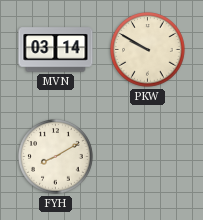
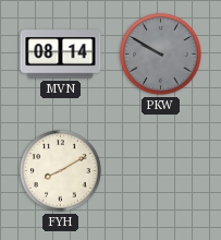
MVN: 03:14 -> 08:14
PKW dial: cream -> grey
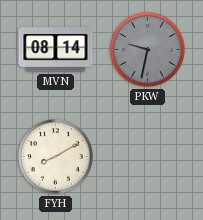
PKW: 9:50 -> 9:32
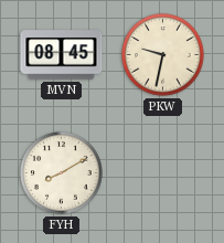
MVN: 08:14 -> 08:45
PKW dial: grey -> cream
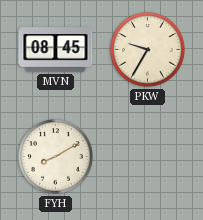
PKW: 9:32 -> 9:35
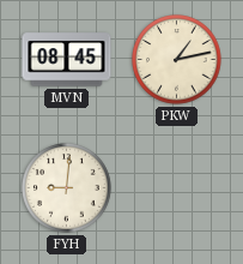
PKW: 9:35 -> 1:13
FYH: 8:10 -> 9:01
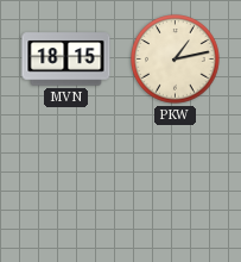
MVN: 08:45 -> 18:15
FYH: 9:01 -> none
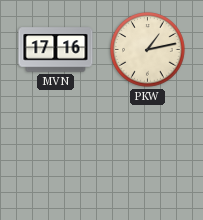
MVN: 18:15 -> 17:16
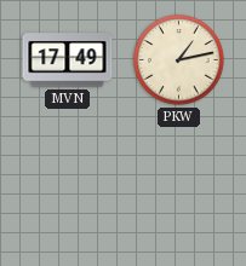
MVN: 17:16 -> 17:49
